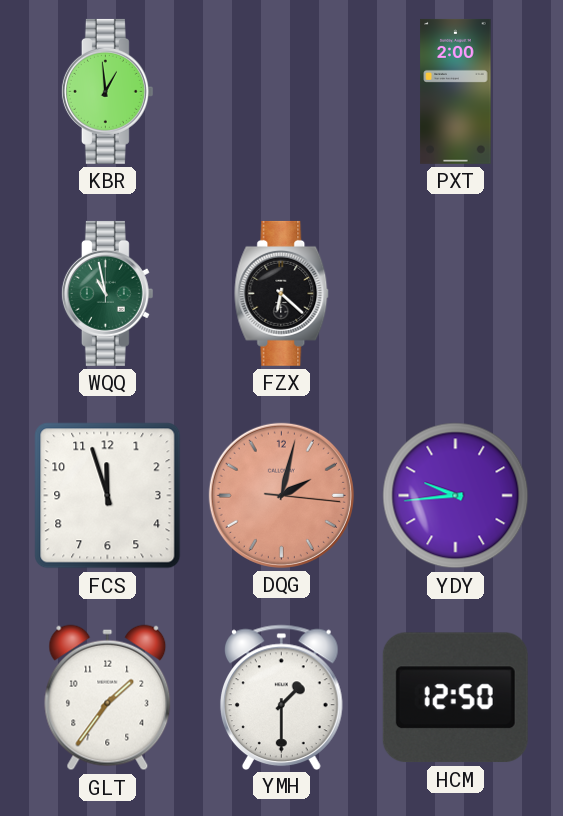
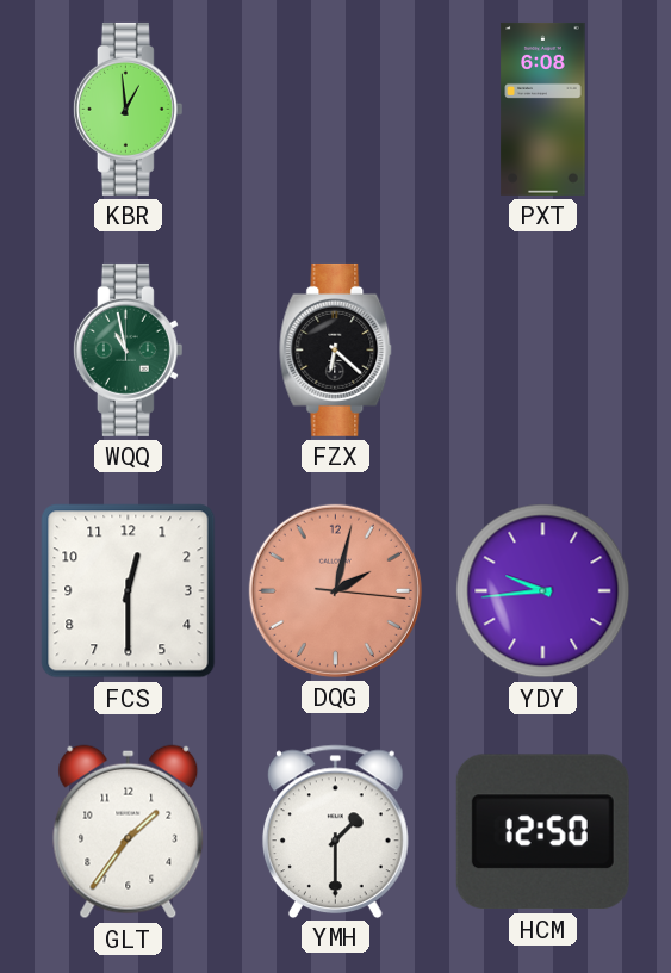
PXT: 2:00 -> 6:08
FCS: 11:57 -> 12:30
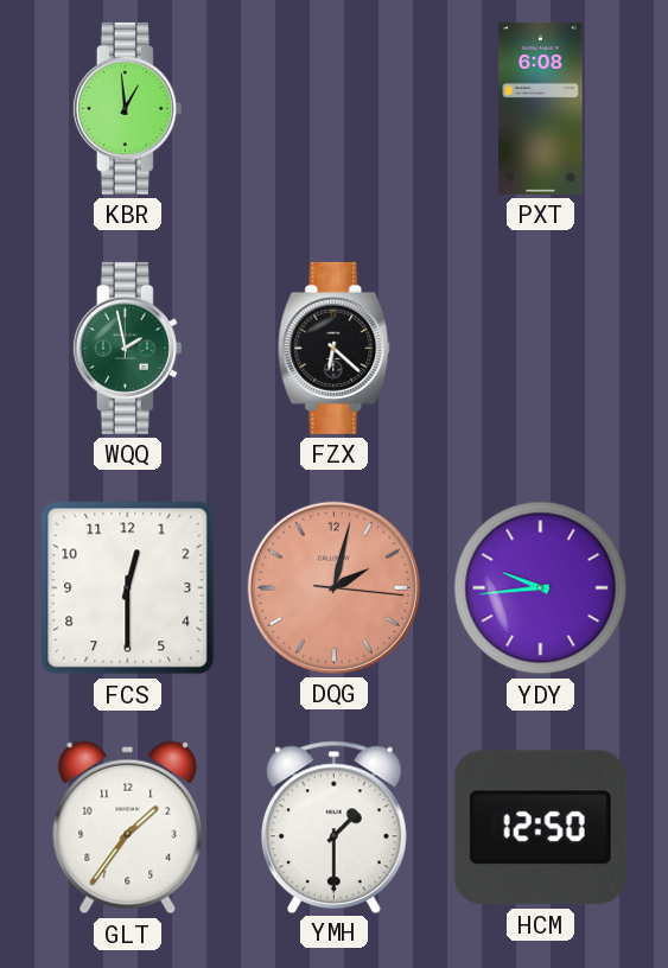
WQQ: 10:58 -> 1:58
